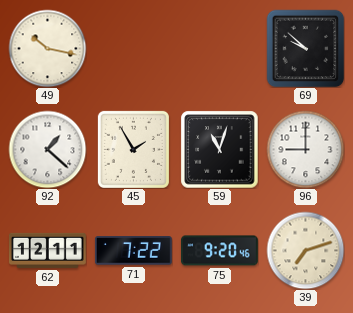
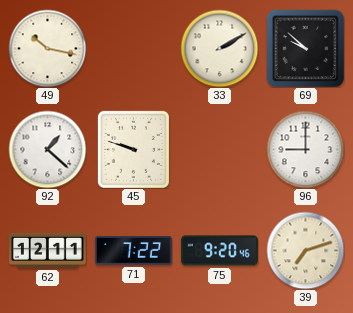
33: none -> 2:10
45: 1:55 -> 9:48
59: 11:03 -> none
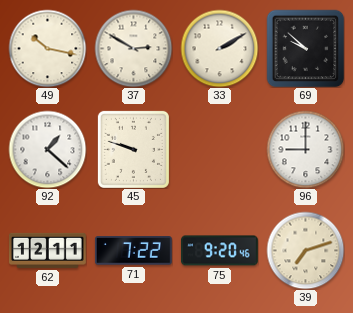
37: none -> 2:50
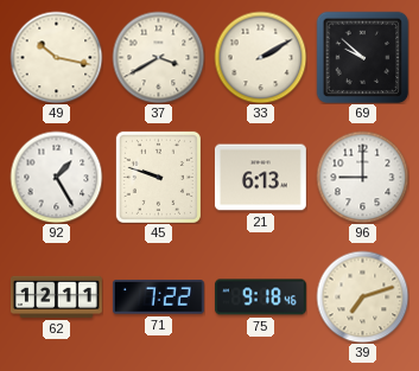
37: 2:50 -> 3:40
92: 1:22 -> 1:25
21: none -> 6:13
75: 9:20 -> 9:18
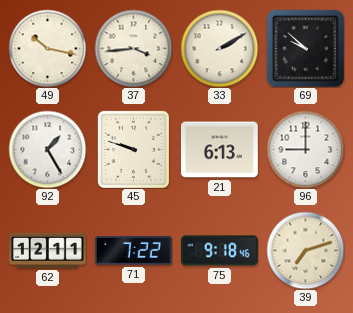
37: 3:40 -> 3:44
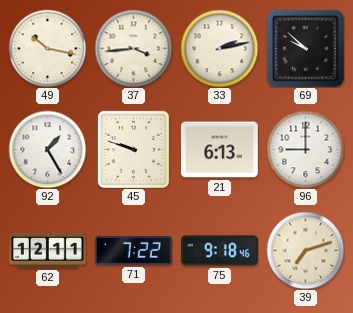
33: 2:10 -> 2:13
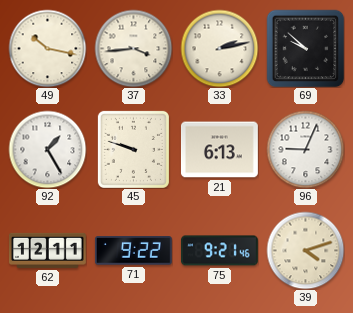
96: 9:00 -> 9:04
71: 7:22 -> 9:22
75: 9:18 -> 9:21
39: 7:12 -> 4:12
